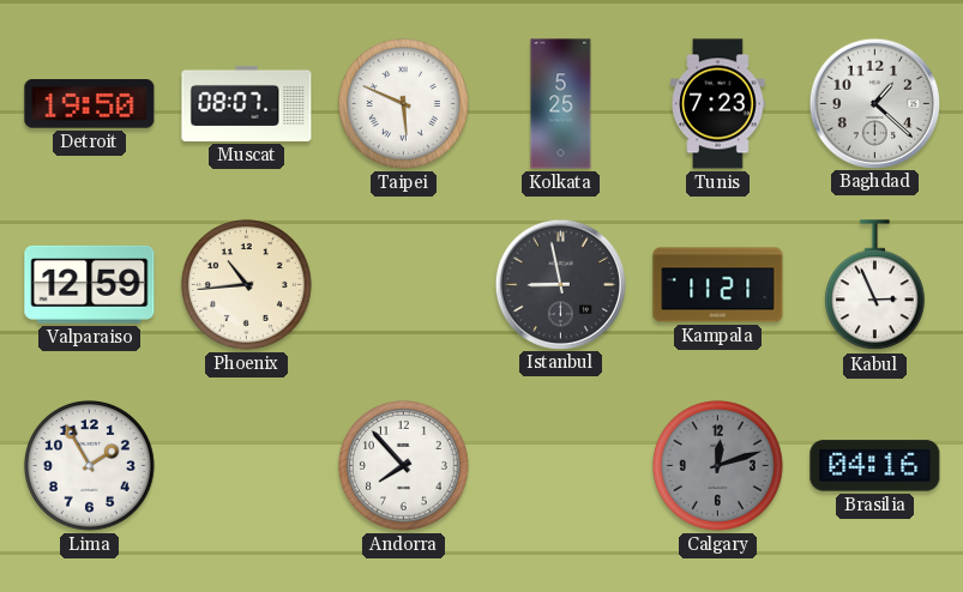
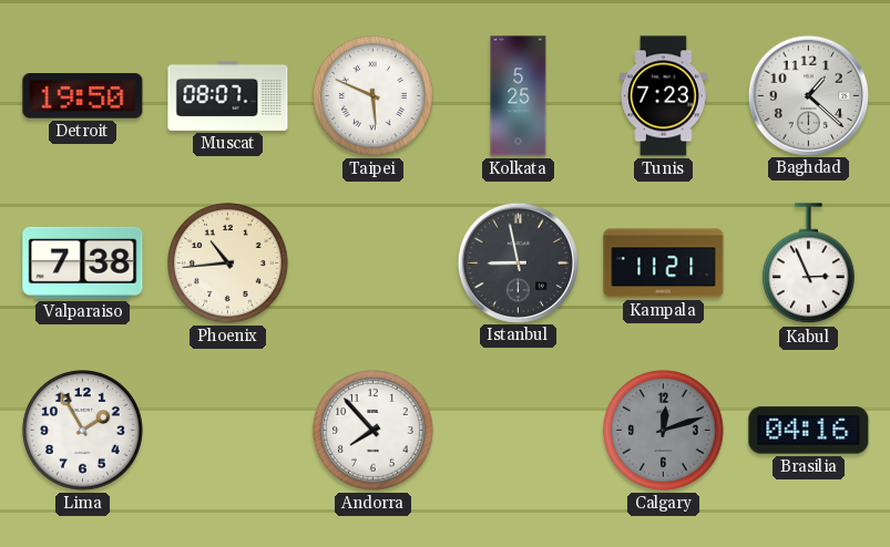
Valparaiso: 12:59 -> 7:38
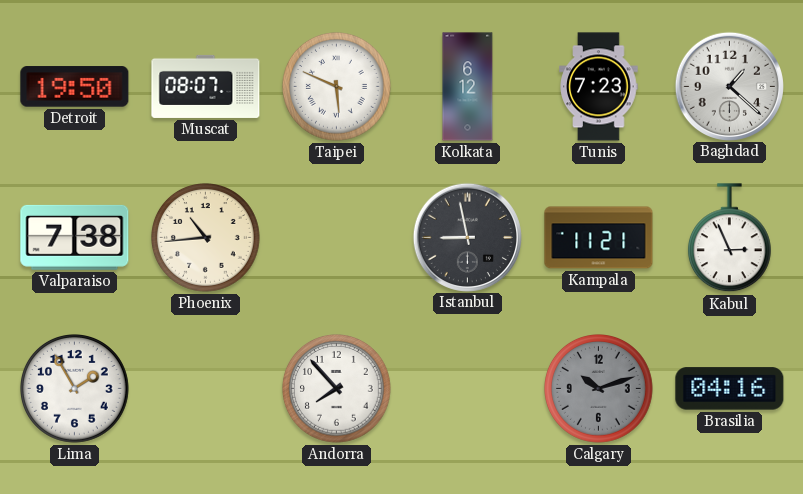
Kolkata: 5:25 -> 6:12
Calgary: 12:12 -> 10:12
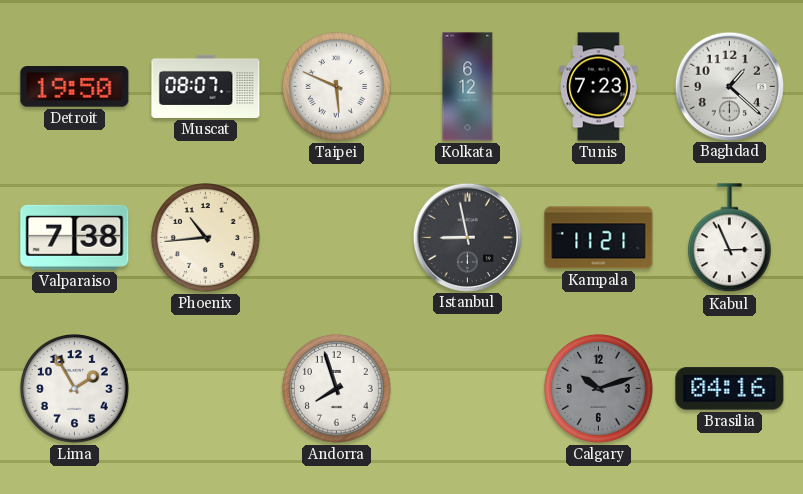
Andorra: 7:53 -> 7:57
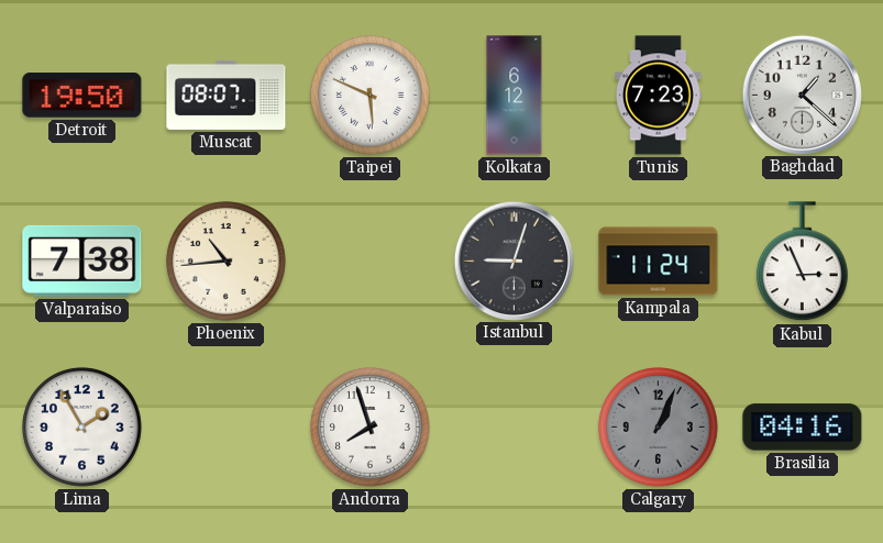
Istanbul: 8:58 -> 9:03
Kampala: 11:21 -> 11:24
Calgary: 10:12 -> 1:04
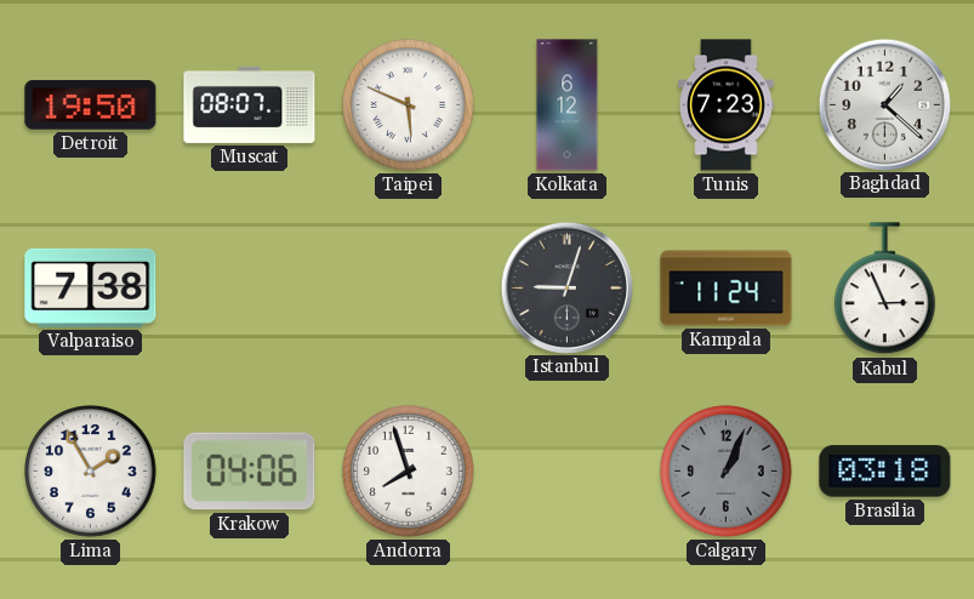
Phoenix: 10:44 -> none
Krakow: none -> 04:06
Brasilia: 04:16 -> 03:18
